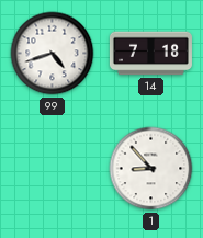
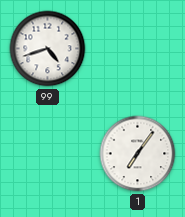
14: 7:18 -> none
1: 8:53 -> 7:06
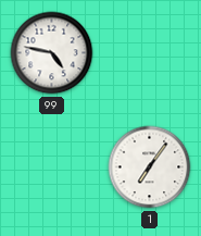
99: 4:42 -> 4:47
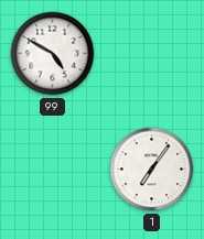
99: 4:47 -> 4:50
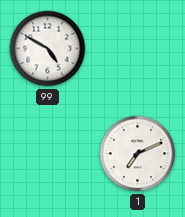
1: 7:06 -> 7:11
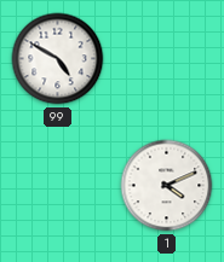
1: 7:11 -> 4:11
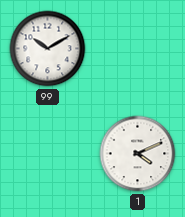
99: 4:50 -> 10:10
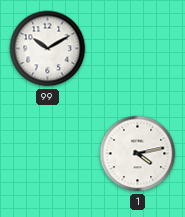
1: 4:11 -> 4:13
